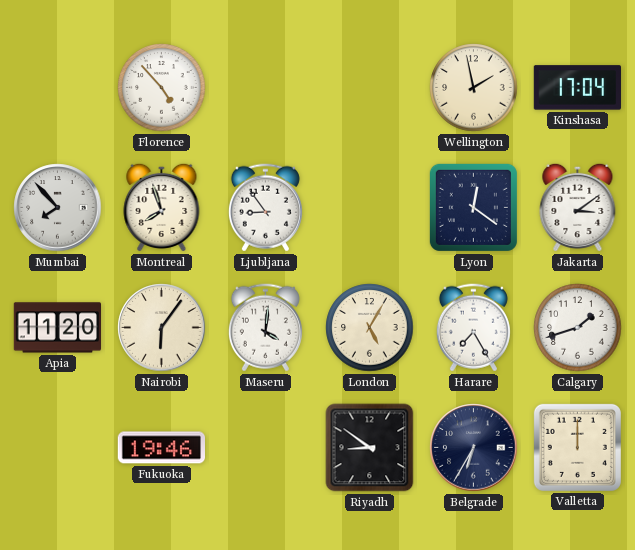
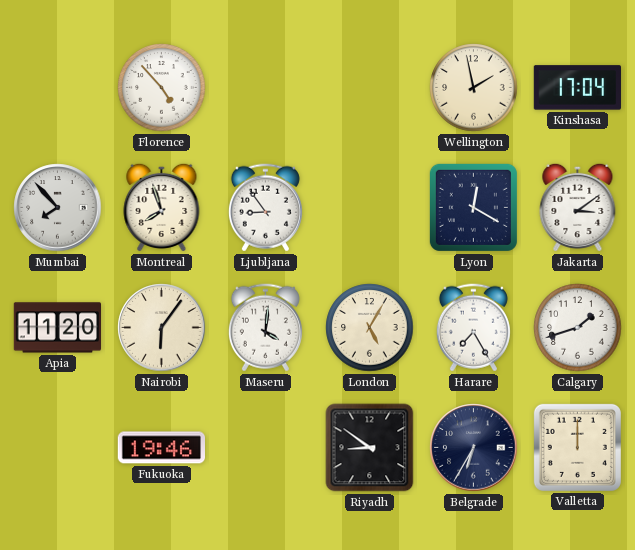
Lyon: 12:21 -> 12:20
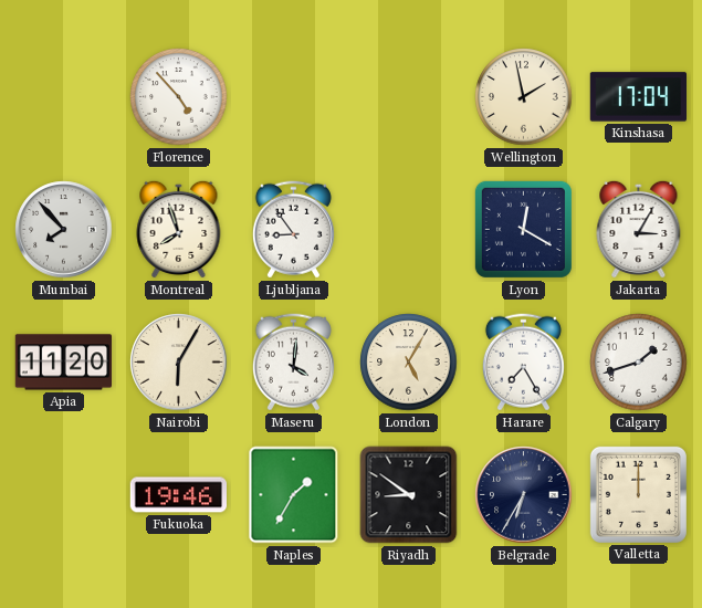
Jakarta: 3:09 -> 3:05
Nairobi: 6:06 -> 6:05
Naples: none -> 1:35
